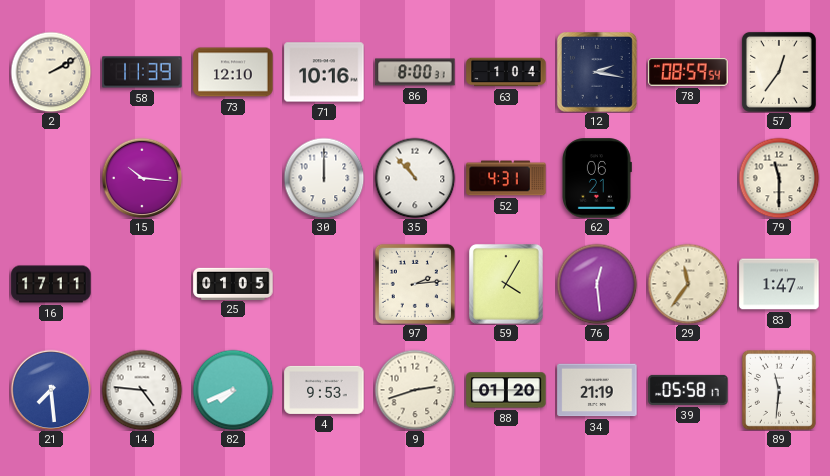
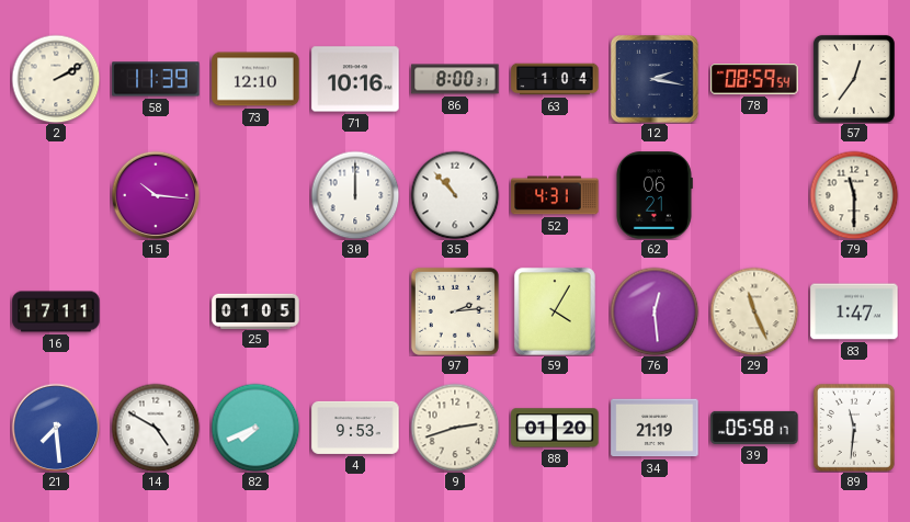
29: 11:36 -> 11:26
14: 4:46 -> 4:50
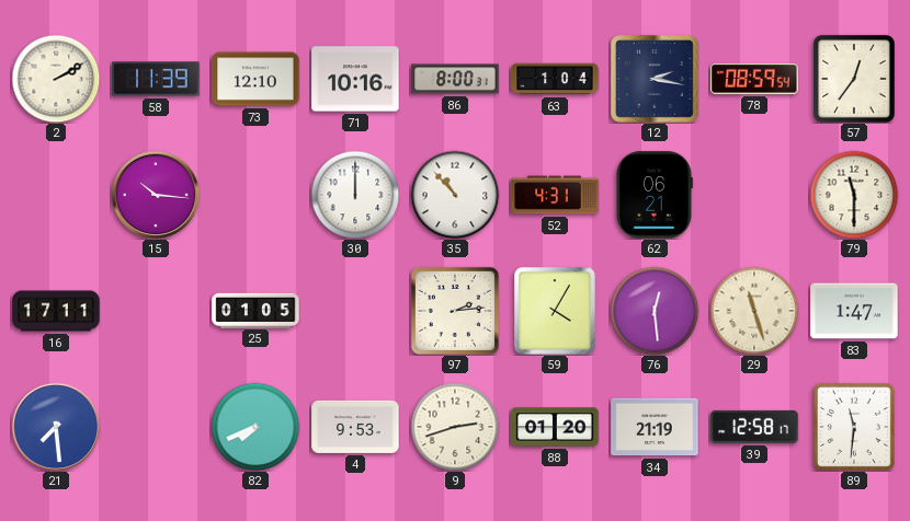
29: 11:26 -> 11:27
14: 4:50 -> none
39: 05:58 -> 12:58
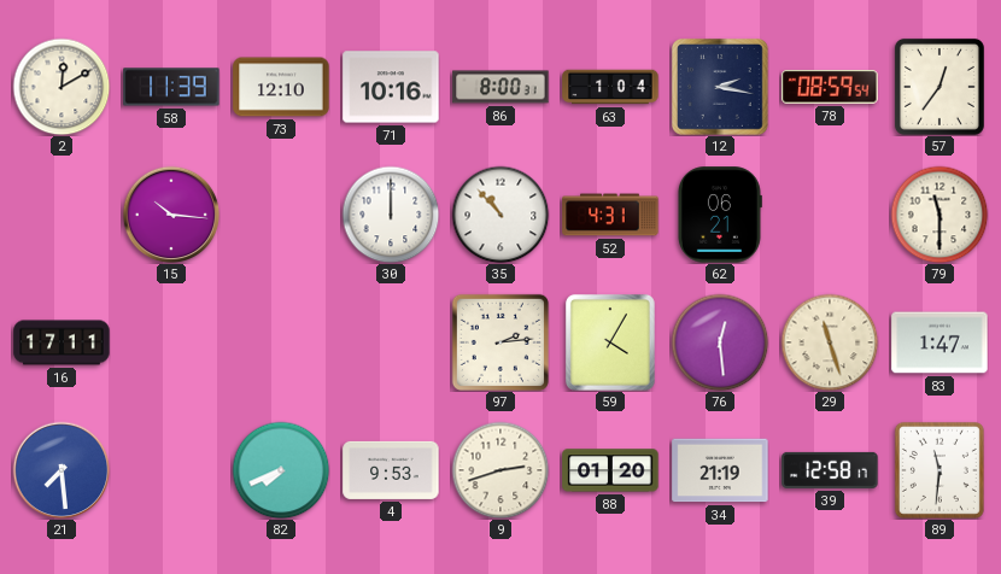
2: 2:10 -> 12:10
25: 01:05 -> none
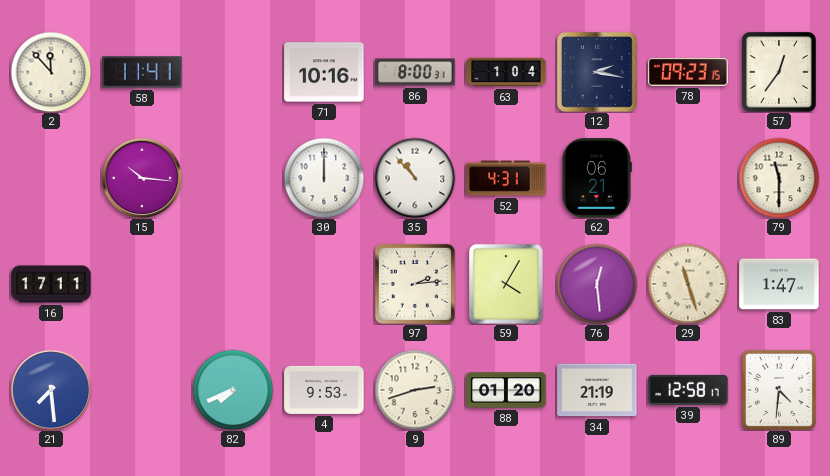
2: 12:10 -> 11:53
58: 11:39 -> 11:41
73: 12:10 -> none
78: 08:59 -> 09:23
89: 11:31 -> 4:31
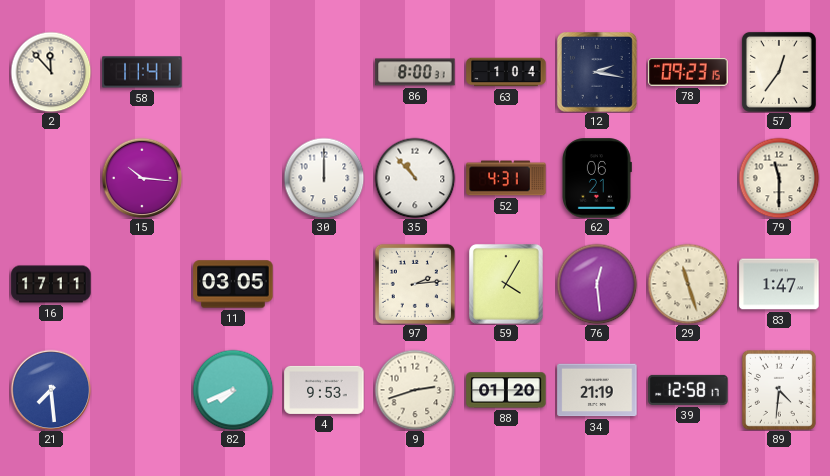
71: 10:16 -> none
11: none -> 03:05
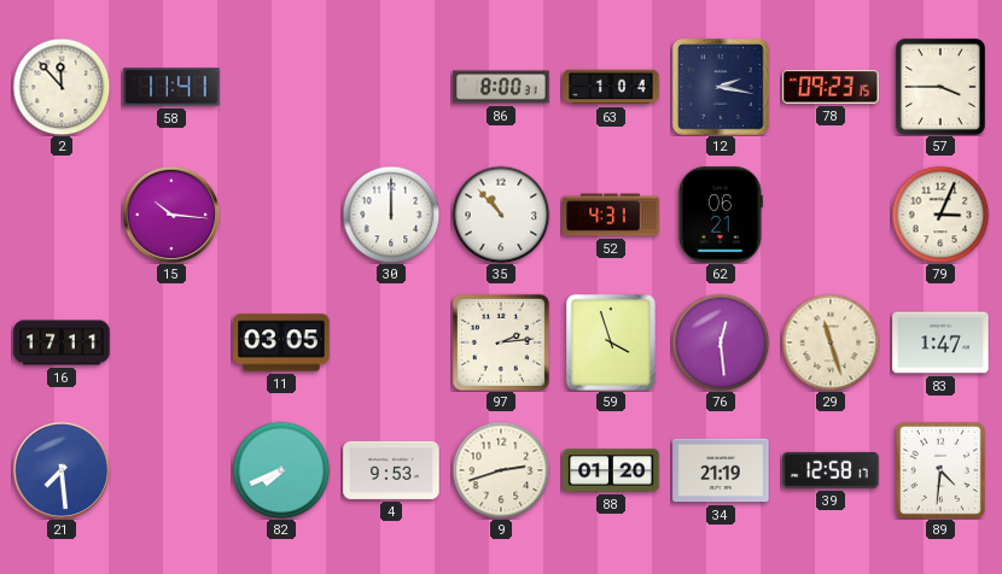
57: 12:36 -> 3:45
79: 11:30 -> 3:04
59: 4:05 -> 3:57
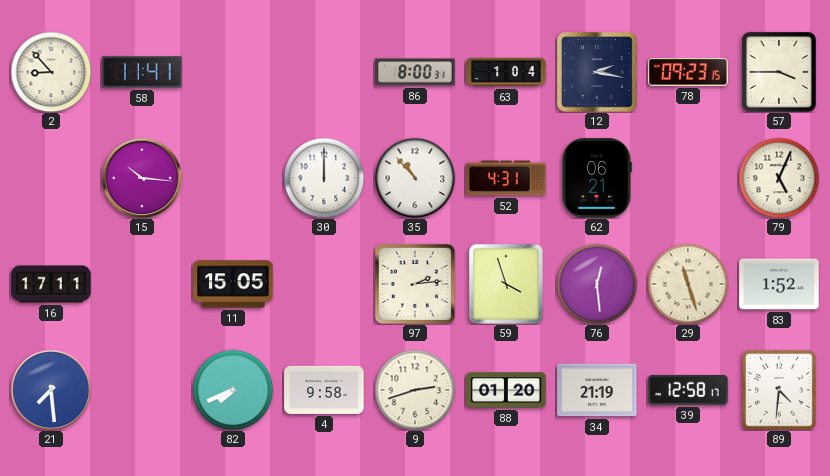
2: 11:53 -> 8:53
79: 3:04 -> 5:04
11: 03:05 -> 15:05
83: 1:47 -> 1:52
4: 9:53 -> 9:58
